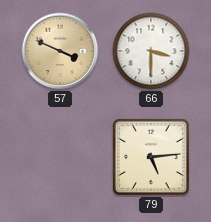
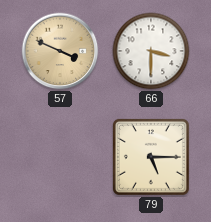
79: 5:14 -> 5:15
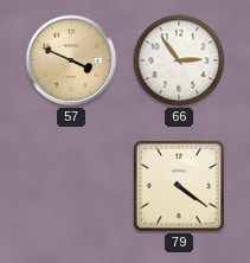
66: 3:30 -> 2:54
79: 5:15 -> 4:21
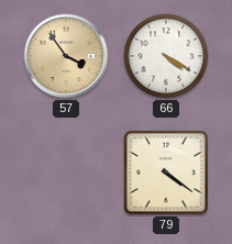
57: 3:49 -> 3:54
66: 2:54 -> 4:20
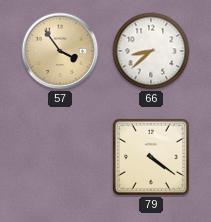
66: 4:20 -> 8:38
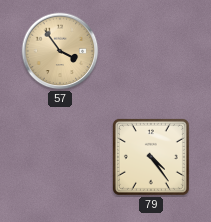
66: 8:38 -> none
79: 4:21 -> 4:24
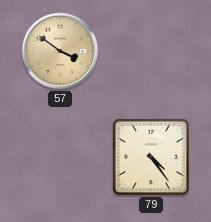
57: 3:54 -> 3:51
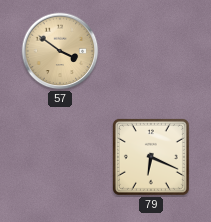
79: 4:24 -> 6:19
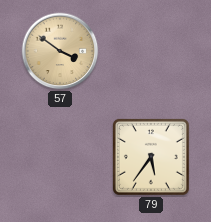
79: 6:19 -> 5:36
